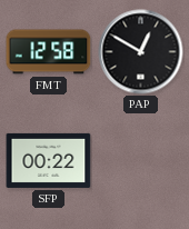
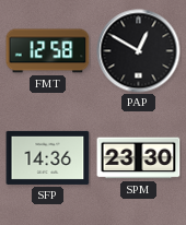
SFP: 00:22 -> 14:36
SPM: none -> 23:30
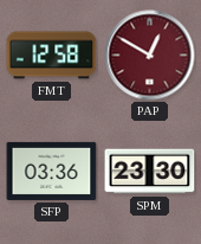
PAP dial: black -> burgundy
SFP: 14:36 -> 03:36
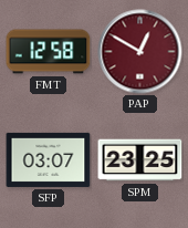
SFP: 03:36 -> 03:07
SPM: 23:30 -> 23:25
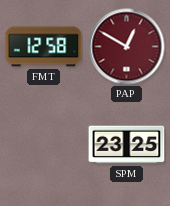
SFP: 03:07 -> none
